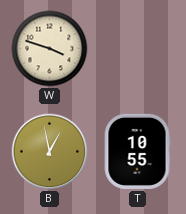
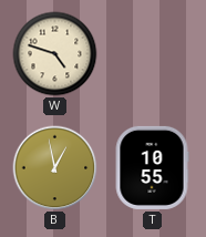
W: 3:48 -> 4:48
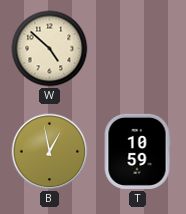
W: 4:48 -> 4:52
T: 10:55 -> 10:59
